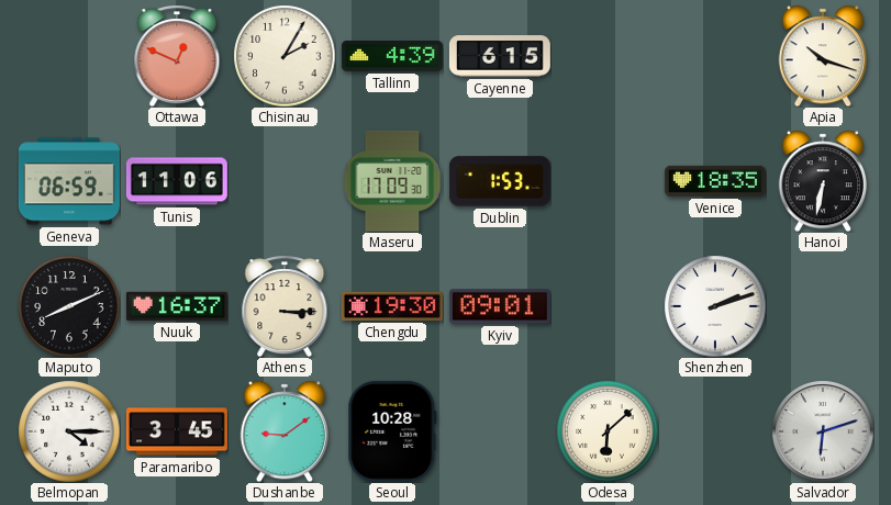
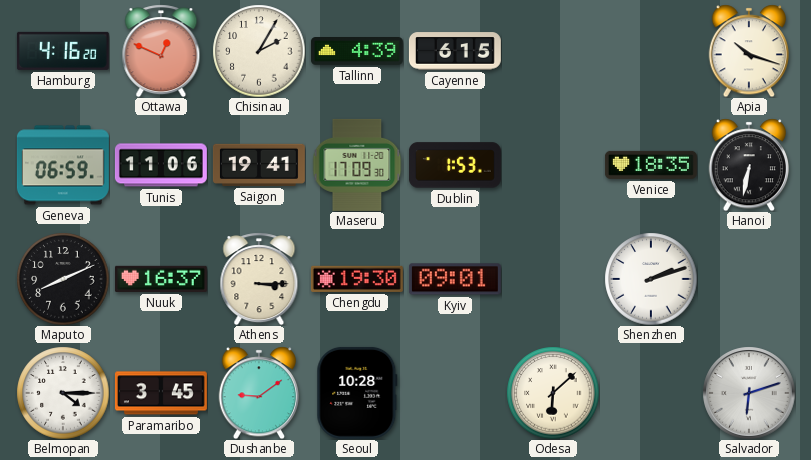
Hamburg: none -> 4:16
Saigon: none -> 19:41
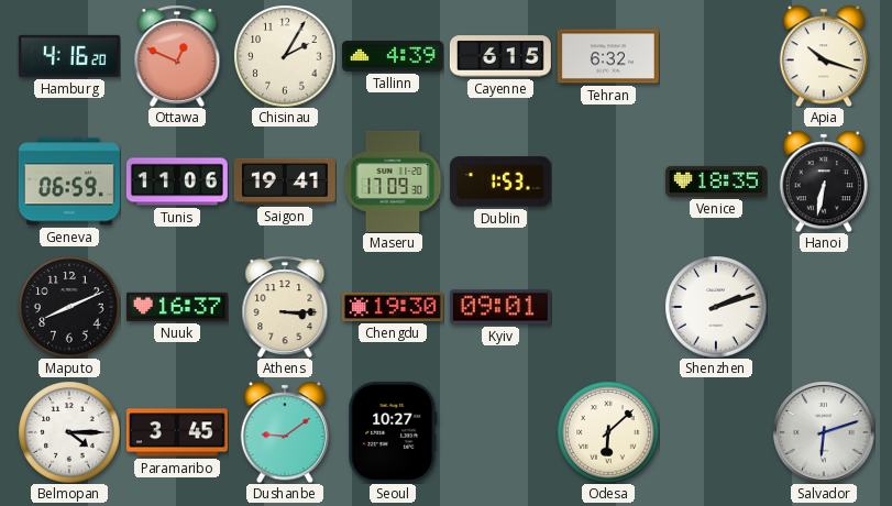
Tehran: none -> 6:32
Seoul: 10:28 -> 10:27
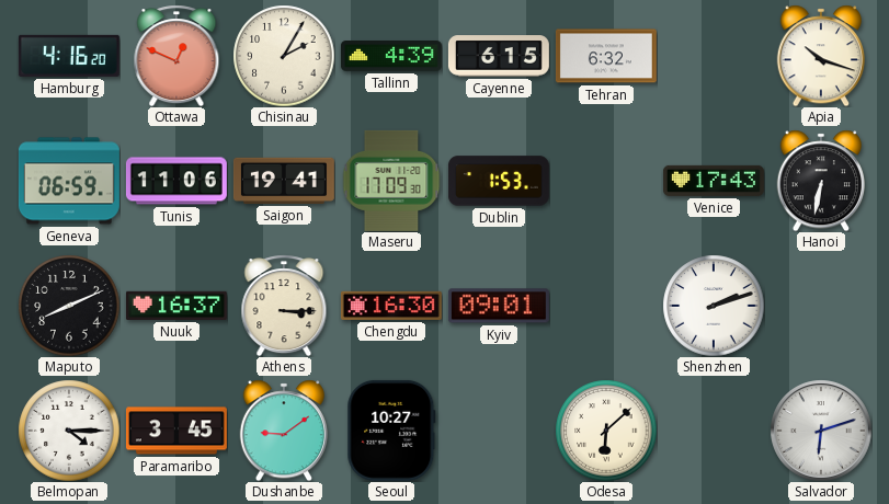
Venice: 18:35 -> 17:43
Chengdu: 19:30 -> 16:30
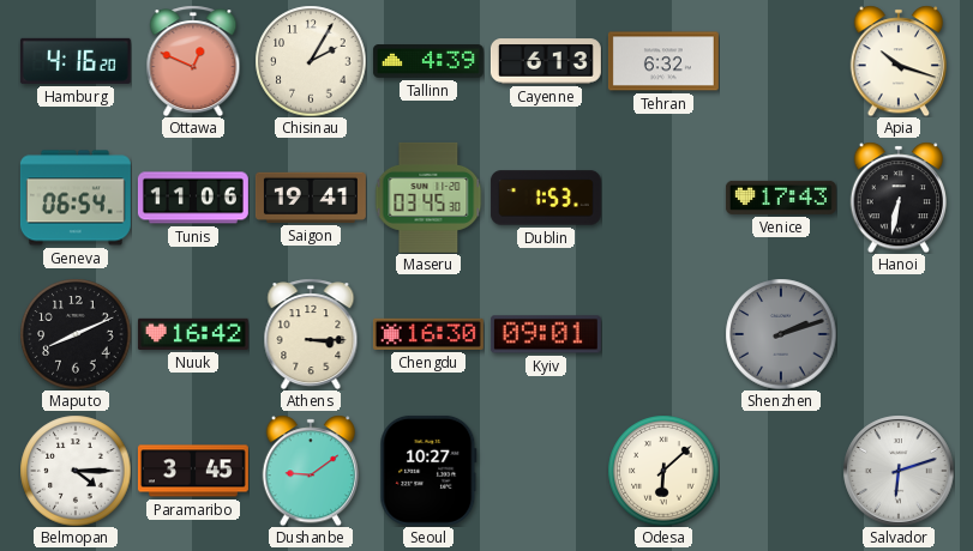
Cayenne: 6:15 -> 6:13
Geneva: 06:59 -> 06:54
Maseru: 17:09 -> 03:45
Nuuk: 16:37 -> 16:42
Shenzhen dial: white -> grey
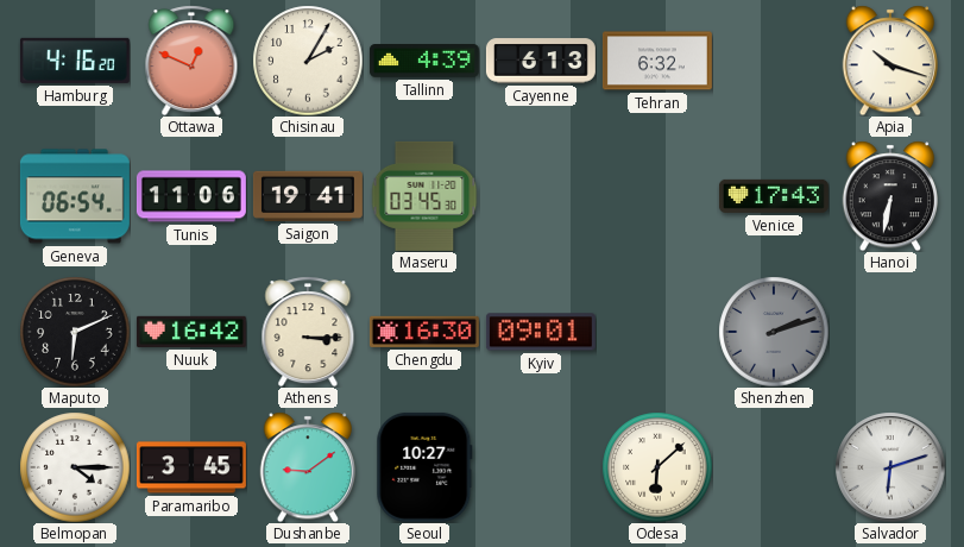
Dublin: 1:53 -> none
Maputo: 8:11 -> 6:11
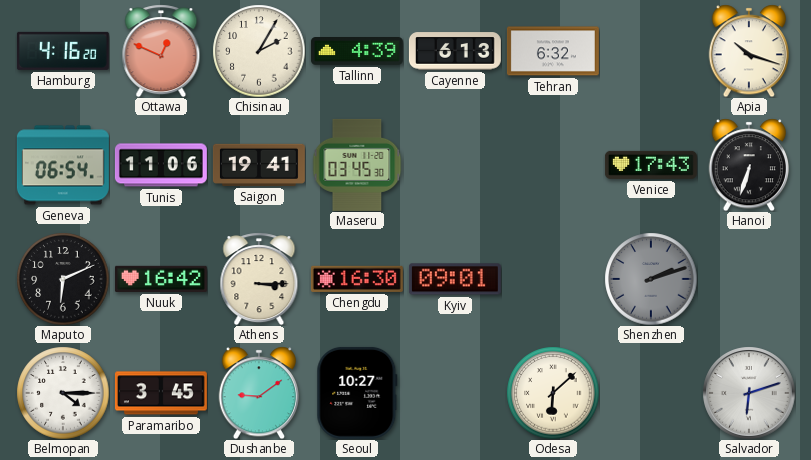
Hanoi: 6:32 -> 6:33
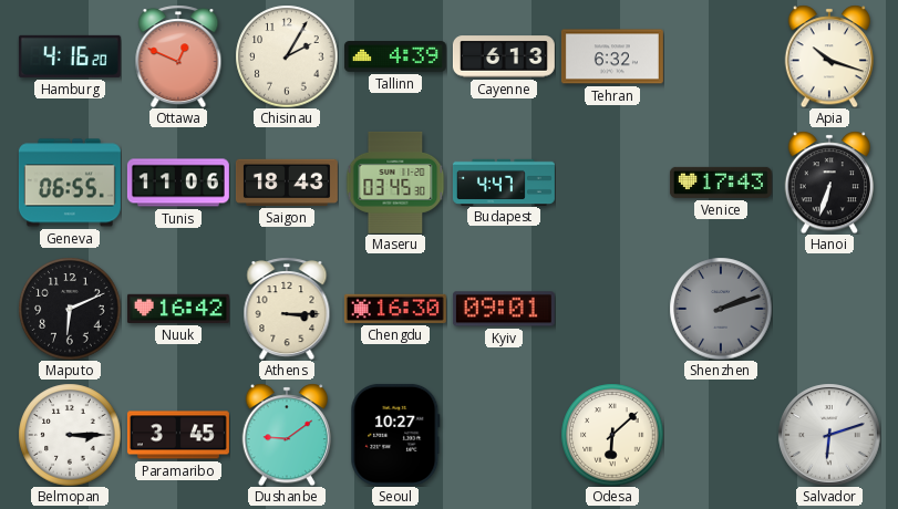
Geneva: 06:54 -> 06:55
Saigon: 19:41 -> 18:43
Budapest: none -> 4:47
Belmopan: 4:15 -> 3:15
